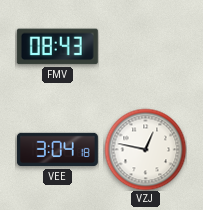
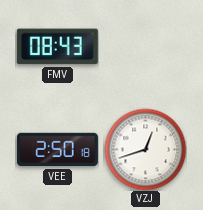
VEE: 3:04 -> 2:50
VZJ: 12:47 -> 12:42
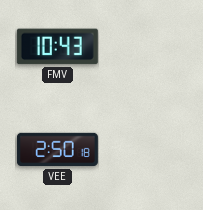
FMV: 08:43 -> 10:43
VZJ: 12:42 -> none
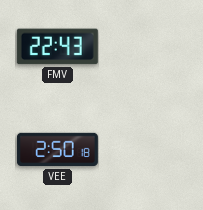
FMV: 10:43 -> 22:43
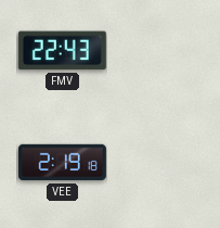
VEE: 2:50 -> 2:19
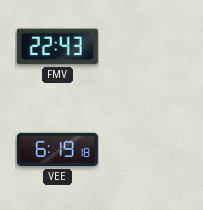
VEE: 2:19 -> 6:19
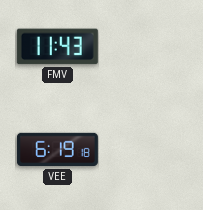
FMV: 22:43 -> 11:43
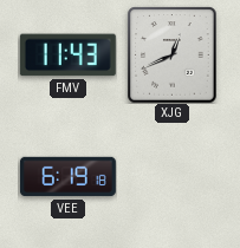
XJG: none -> 12:41
